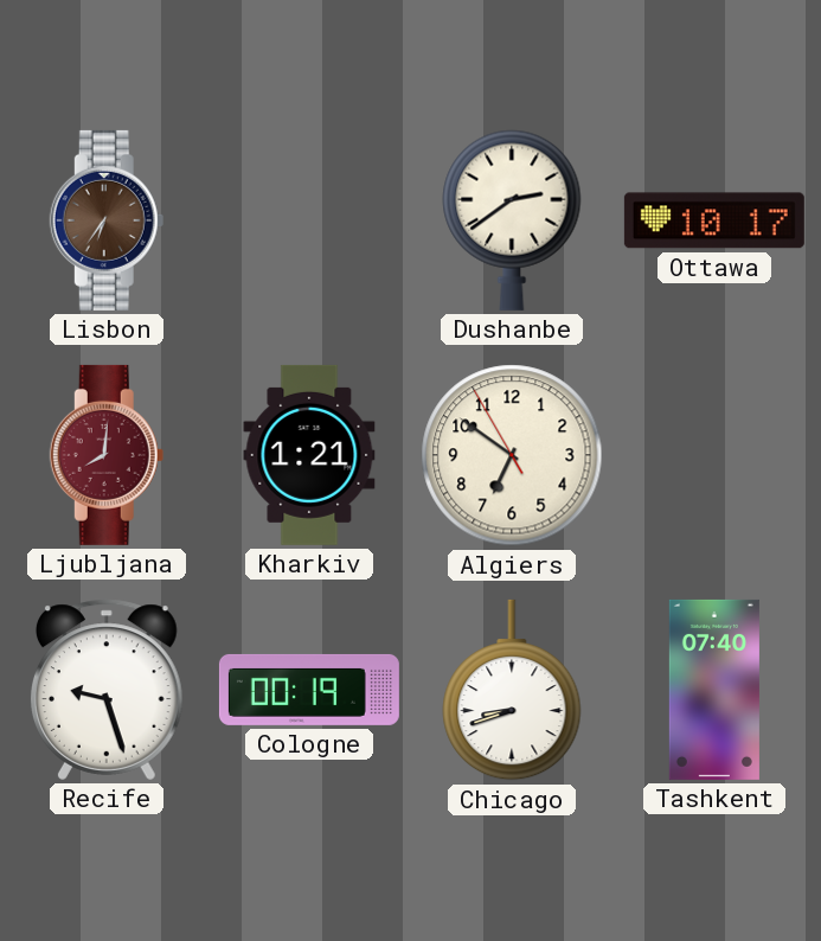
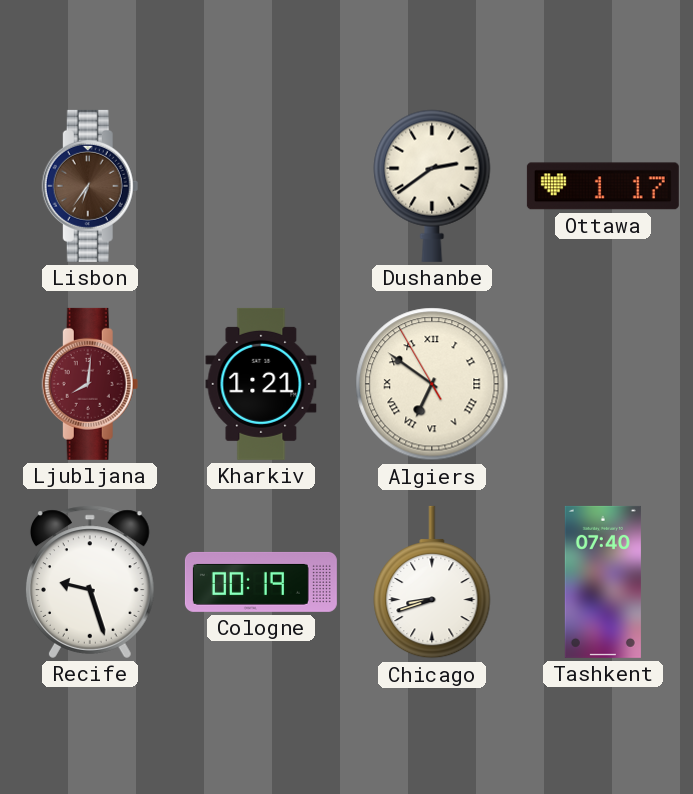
Ottawa: 10:17 -> 1:17
Algiers numerals: Arabic -> Roman
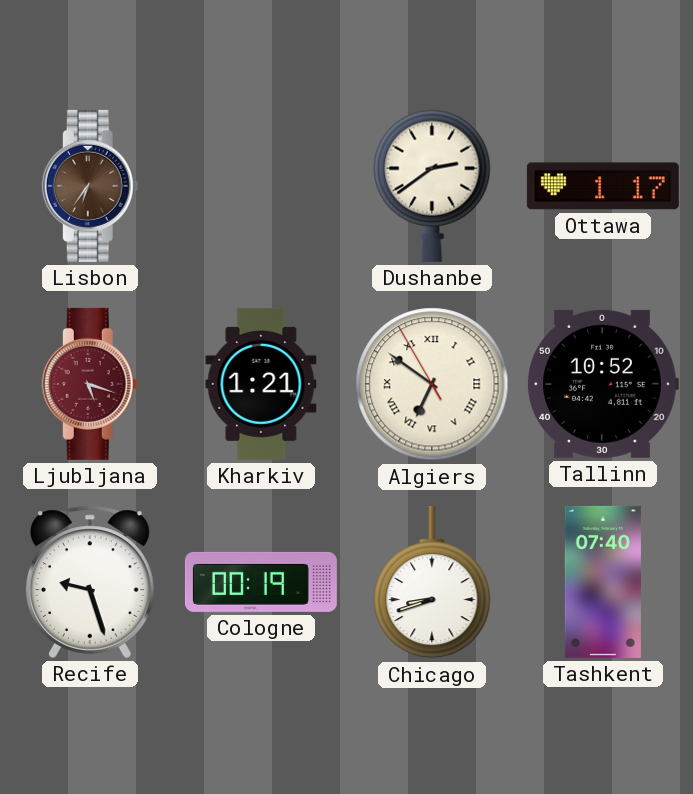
Ljubljana: 8:01 -> 5:18
Tallinn: none -> 10:52
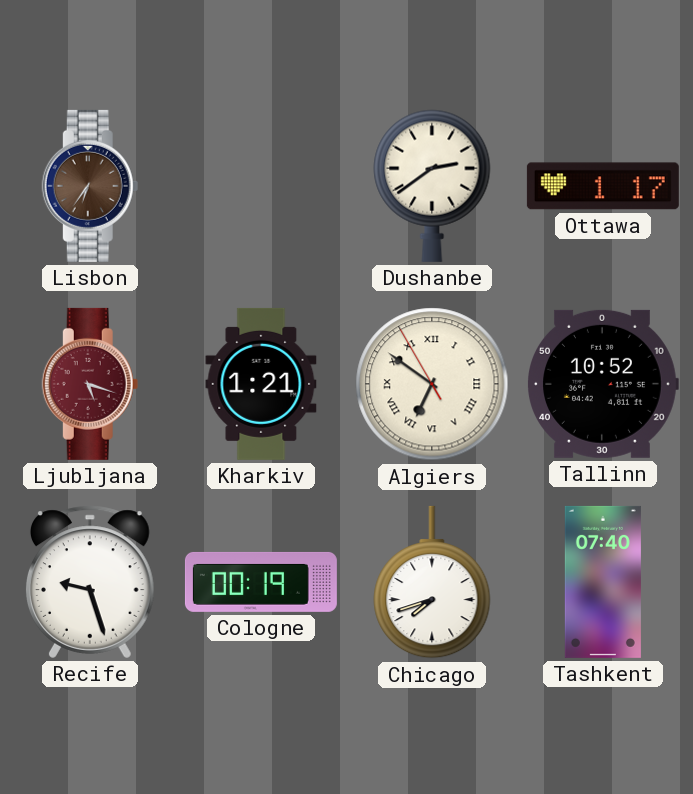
Chicago: 8:42 -> 7:42
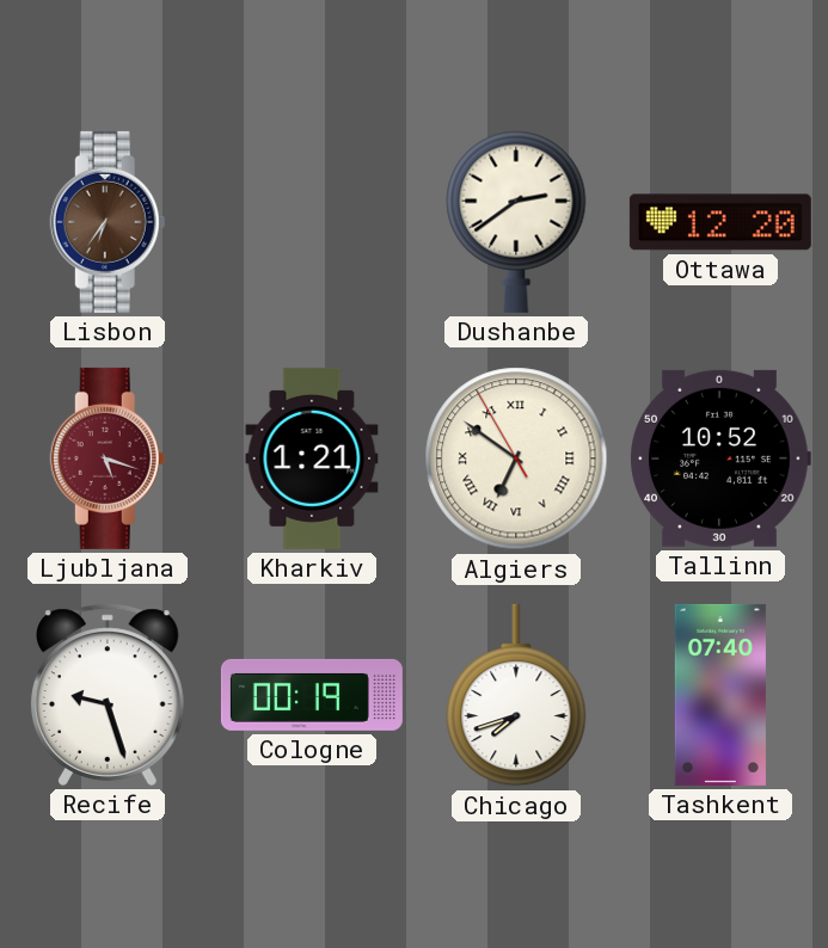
Ottawa: 1:17 -> 12:20
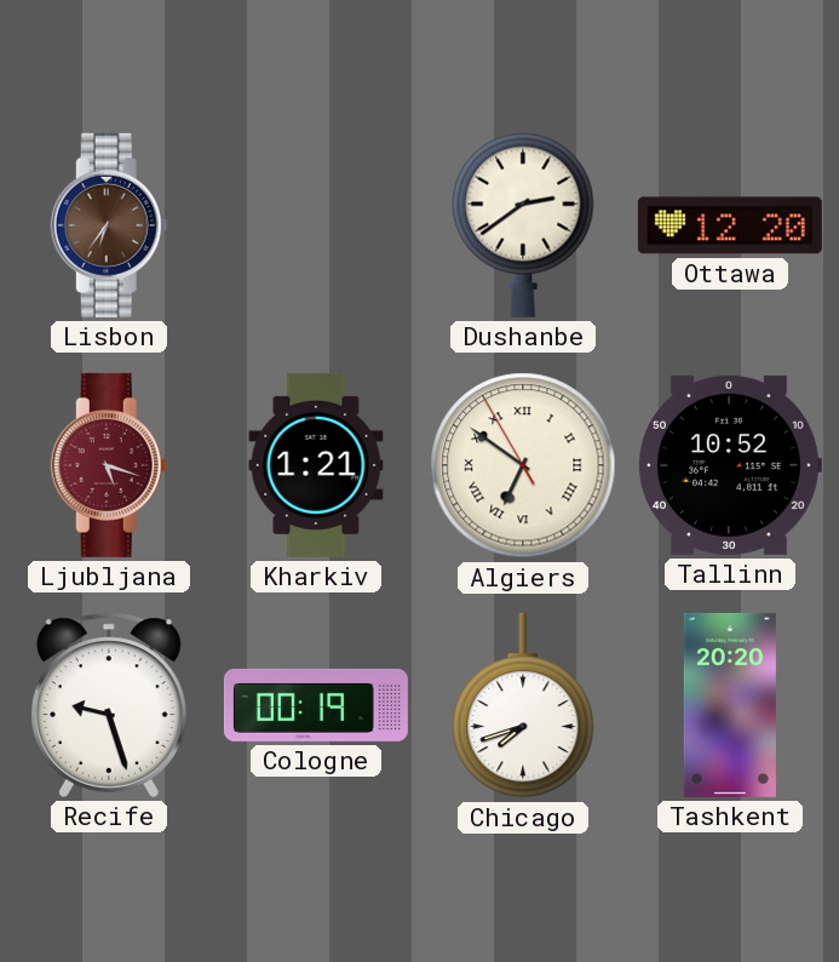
Tashkent: 07:40 -> 20:20
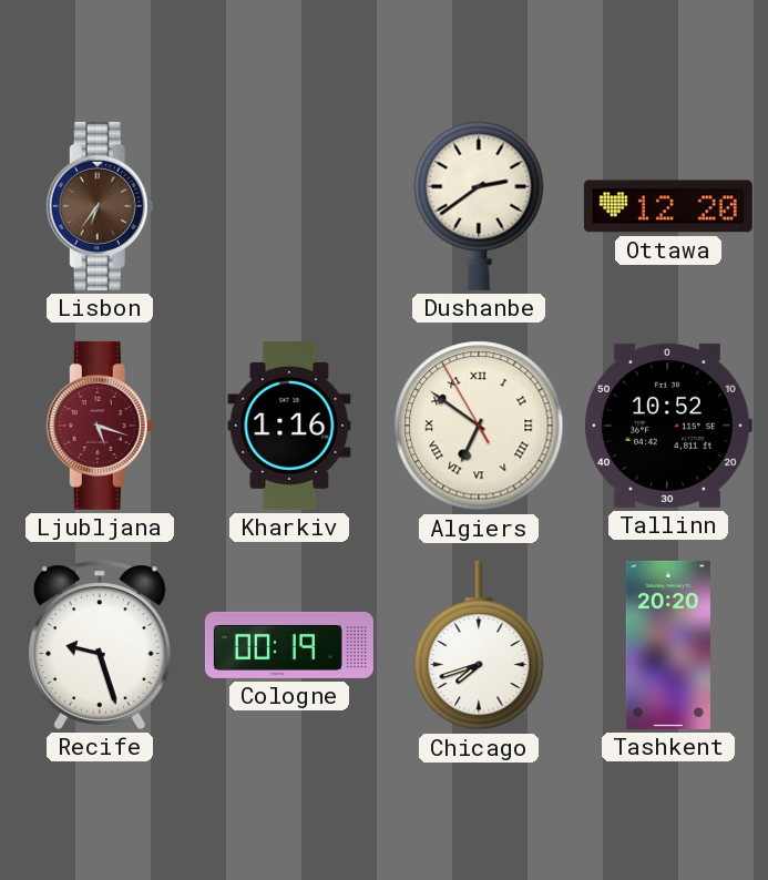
Kharkiv: 1:21 -> 1:16
